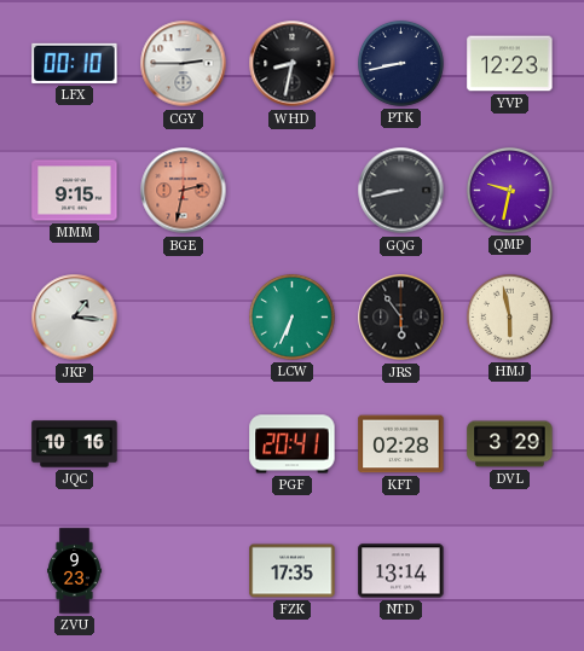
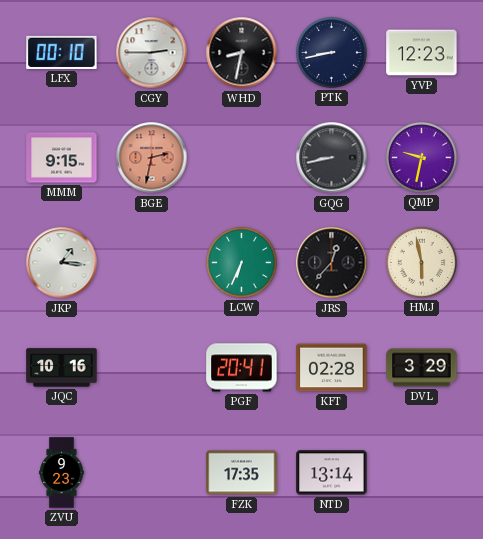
JRS: 5:54 -> 12:37
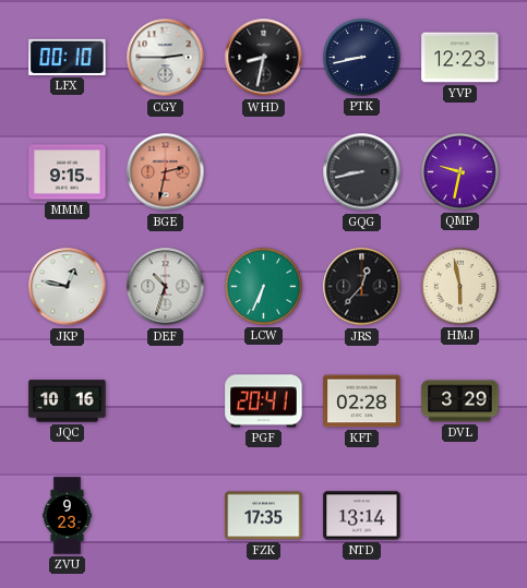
JKP: 1:16 -> 12:47
DEF: none -> 10:33
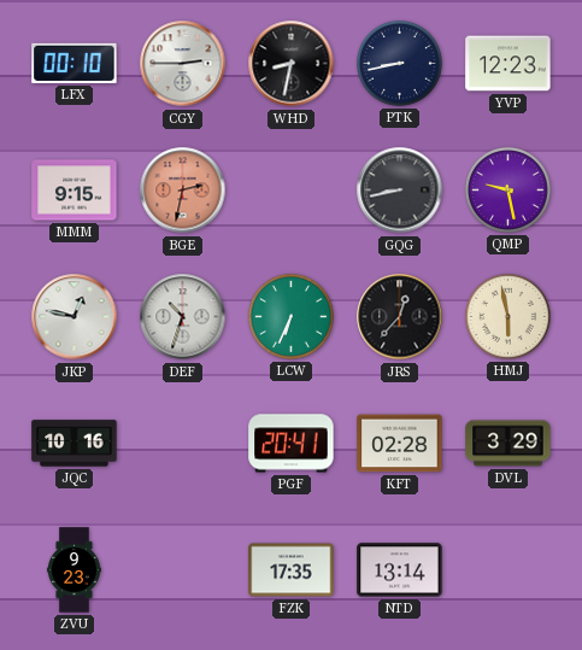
QMP: 9:32 -> 9:28
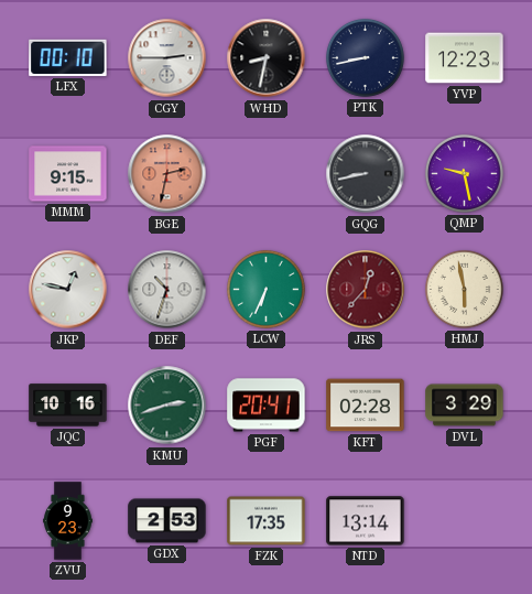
JRS dial: black -> burgundy
KMU: none -> 2:42
GDX: none -> 2:53
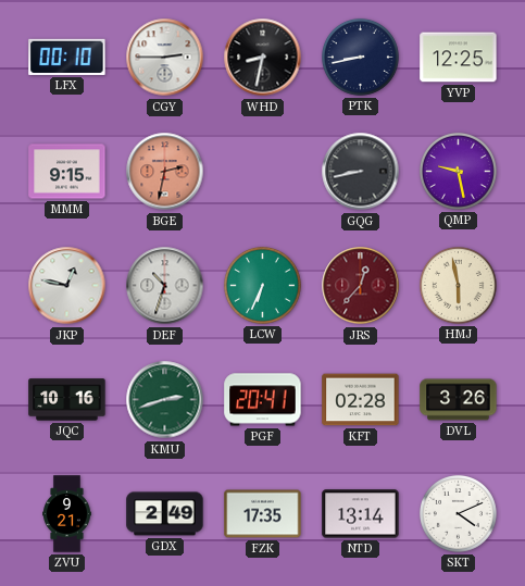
YVP: 12:23 -> 12:25
DVL: 3:29 -> 3:26
ZVU: 9:23 -> 9:21
GDX: 2:53 -> 2:49
SKT: none -> 4:11
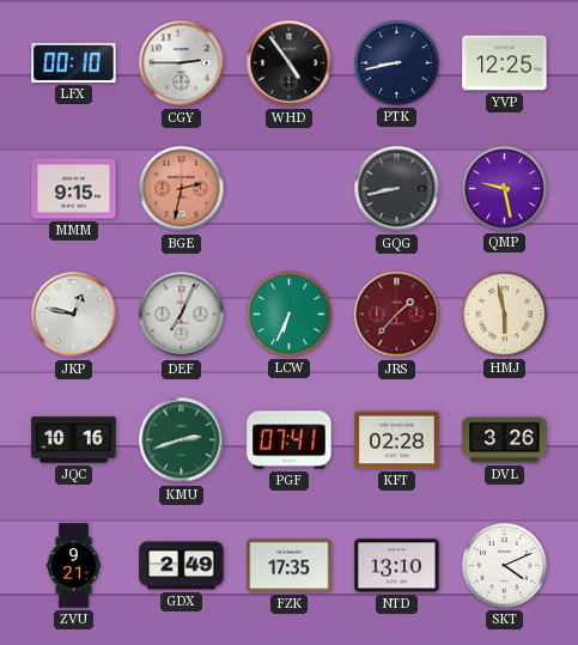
WHD: 8:32 -> 4:54
DEF: 10:33 -> 7:04
JRS: 12:37 -> 1:37
PGF: 20:41 -> 07:41
NTD: 13:14 -> 13:10
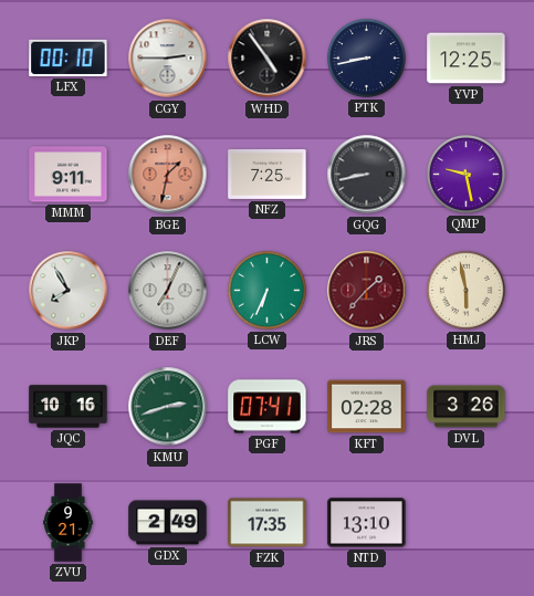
MMM: 9:15 -> 9:11
BGE: 2:32 -> 1:32
NFZ: none -> 7:25
JKP: 12:47 -> 7:55
SKT: 4:11 -> none
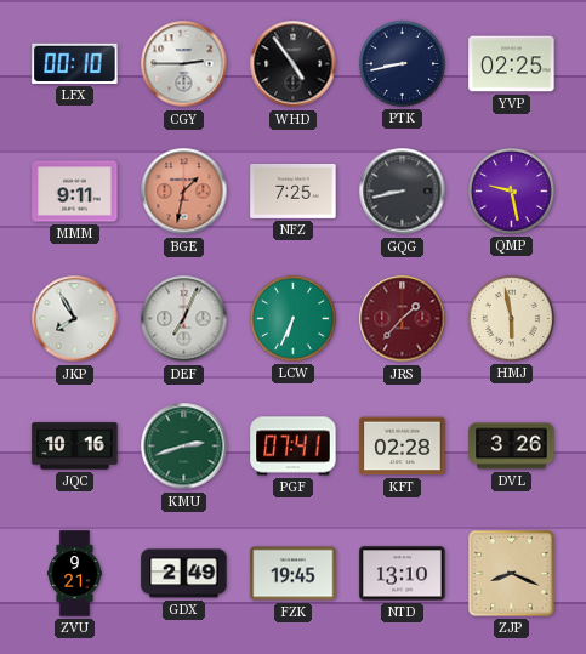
YVP: 12:25 -> 02:25
FZK: 17:35 -> 19:45
ZJP: none -> 8:19
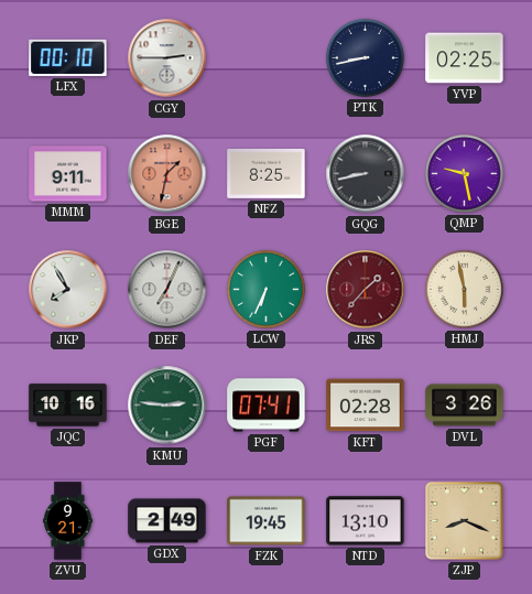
WHD: 4:54 -> none
NFZ: 7:25 -> 8:25
KMU: 2:42 -> 2:46
